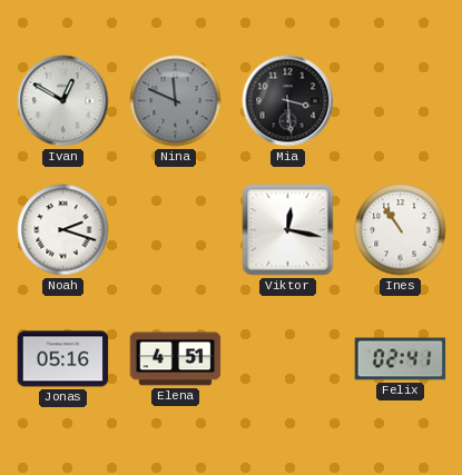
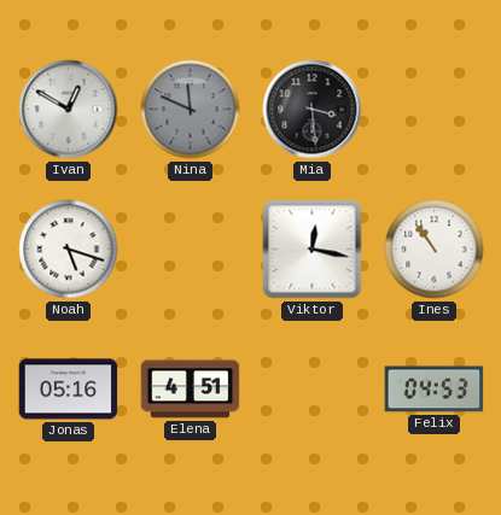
Noah: 2:18 -> 5:18
Felix: 02:41 -> 04:53
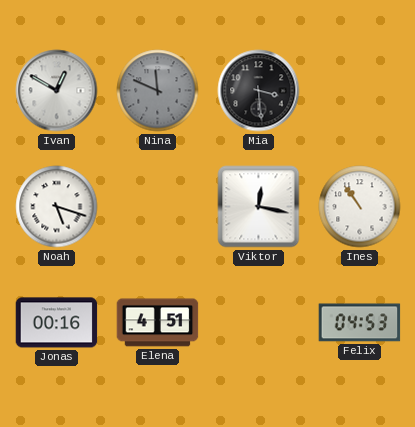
Jonas: 05:16 -> 00:16
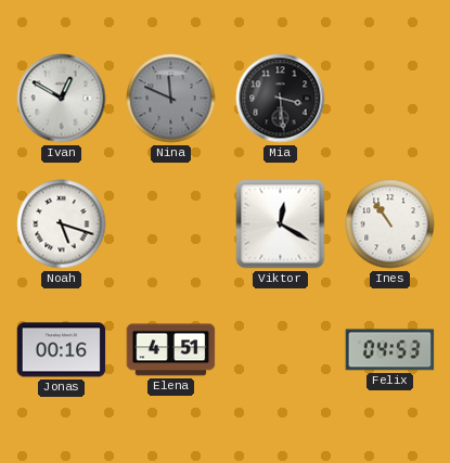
Viktor: 12:17 -> 12:20
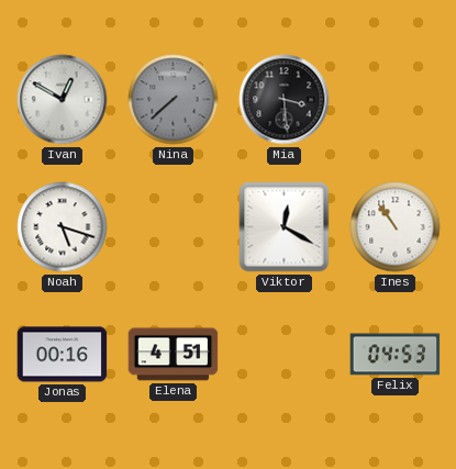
Nina: 11:49 -> 7:38
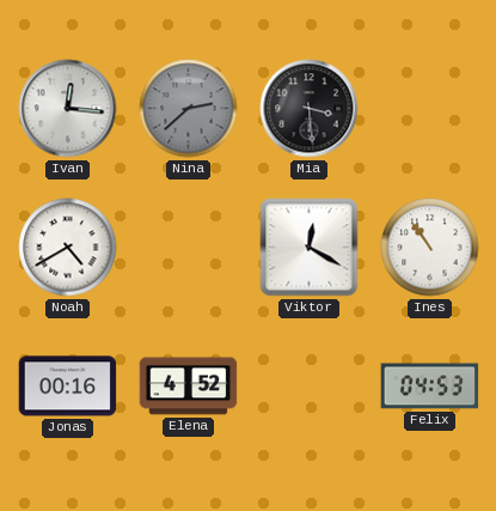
Ivan: 12:50 -> 12:16
Nina: 7:38 -> 2:38
Noah: 5:18 -> 4:40
Elena: 4:51 -> 4:52
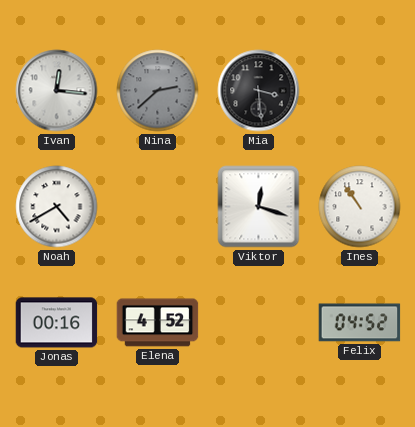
Viktor: 12:20 -> 12:18
Felix: 04:53 -> 04:52
